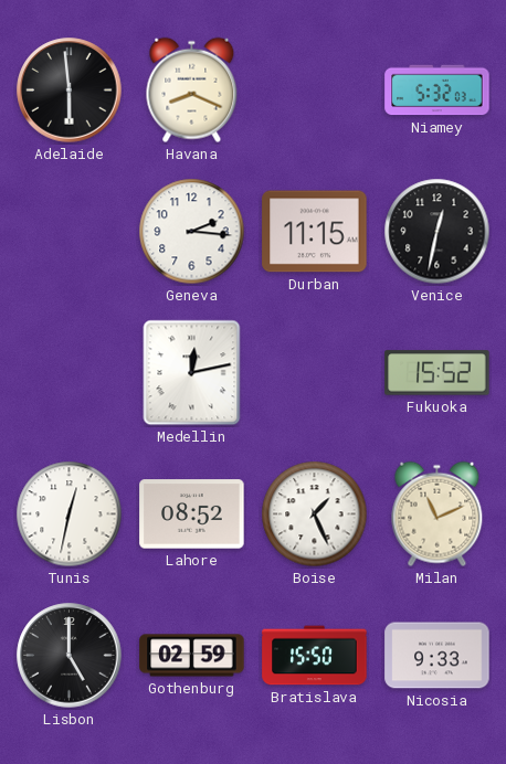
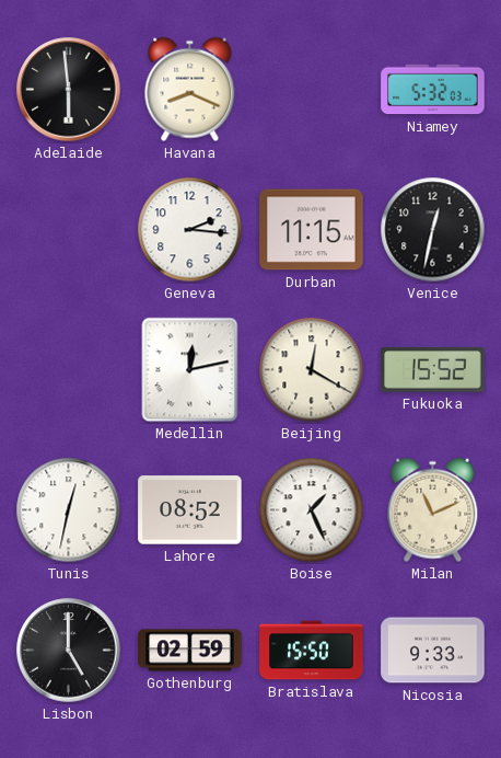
Beijing: none -> 12:20
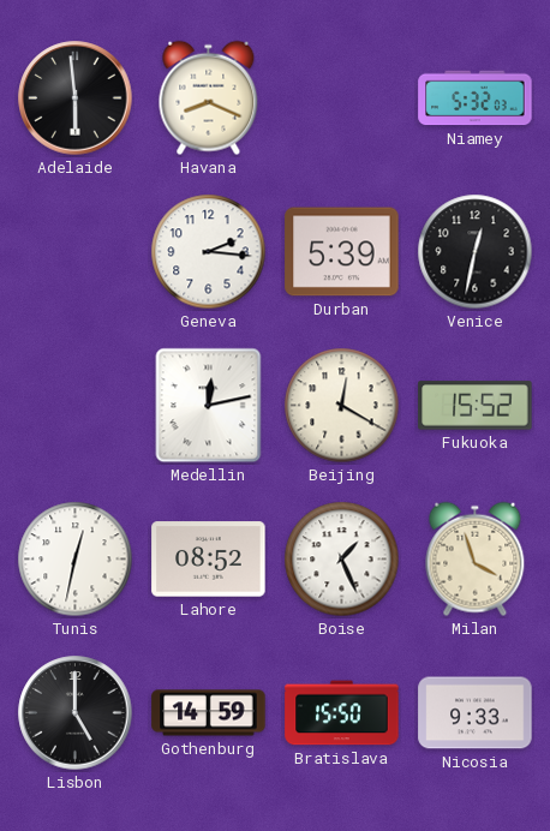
Durban: 11:15 -> 5:39
Milan: 11:11 -> 3:57
Gothenburg: 02:59 -> 14:59
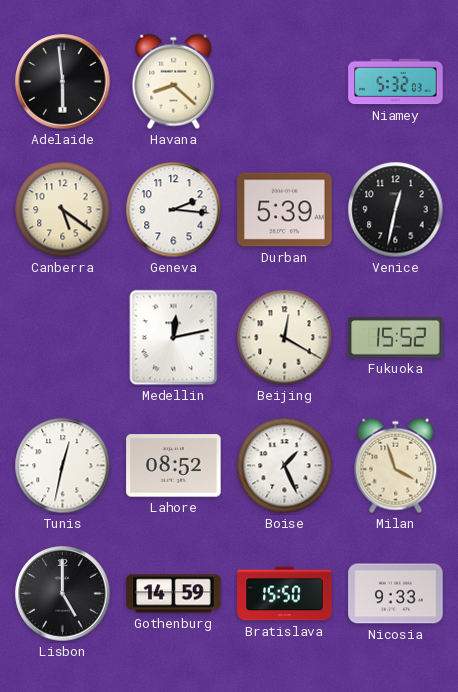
Havana: 8:19 -> 8:22
Canberra: none -> 5:21
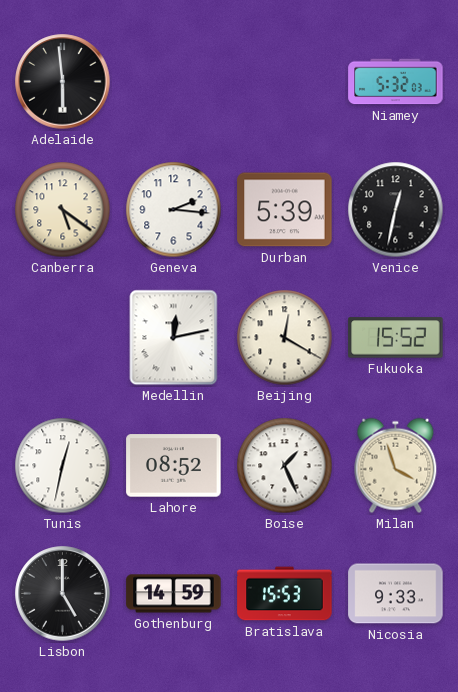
Havana: 8:22 -> none
Bratislava: 15:50 -> 15:53
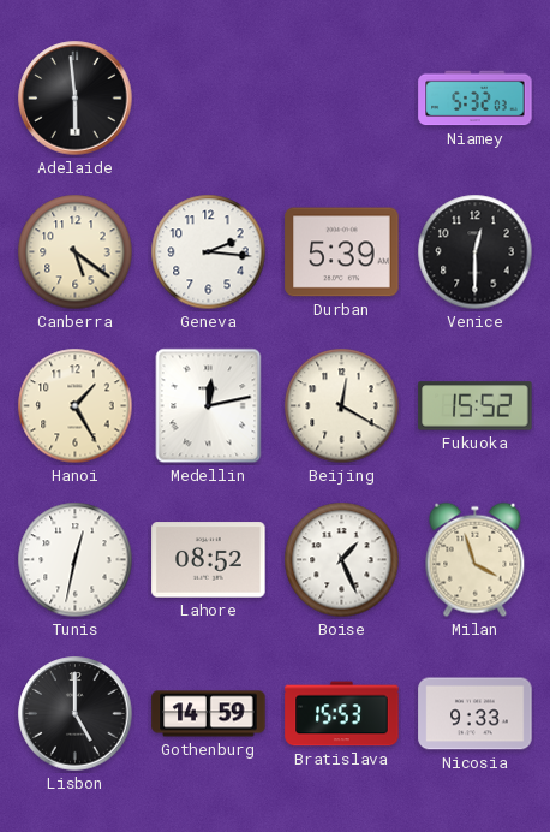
Venice: 12:32 -> 12:30
Hanoi: none -> 1:25
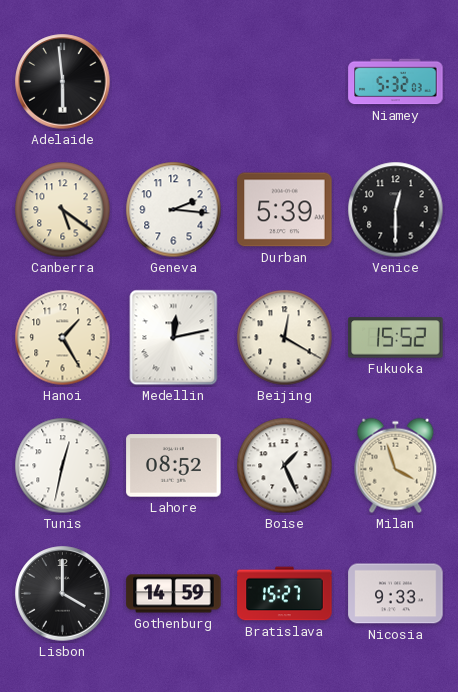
Lisbon: 5:00 -> 4:00
Bratislava: 15:53 -> 15:27
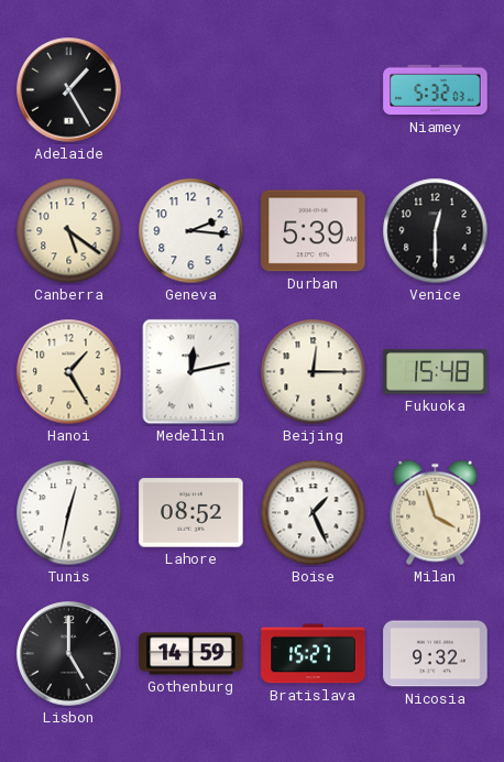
Adelaide: 5:59 -> 1:25
Beijing: 12:20 -> 12:15
Fukuoka: 15:52 -> 15:48
Lisbon: 4:00 -> 5:00
Nicosia: 9:33 -> 9:32
